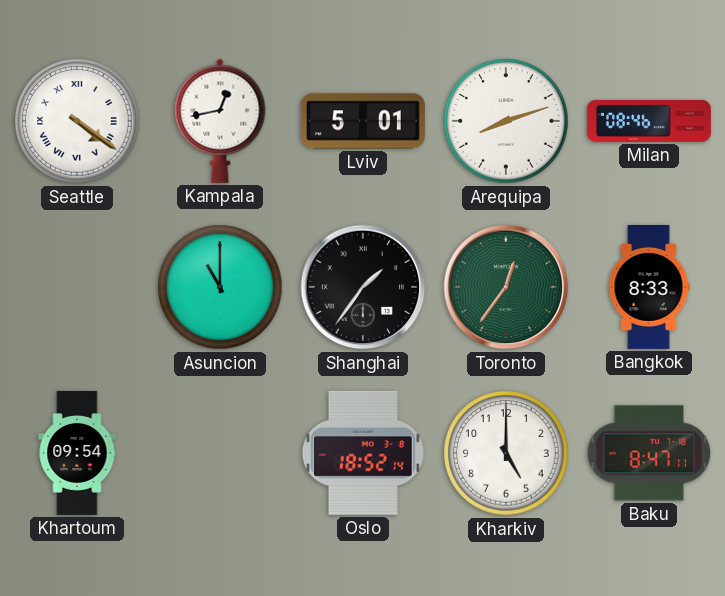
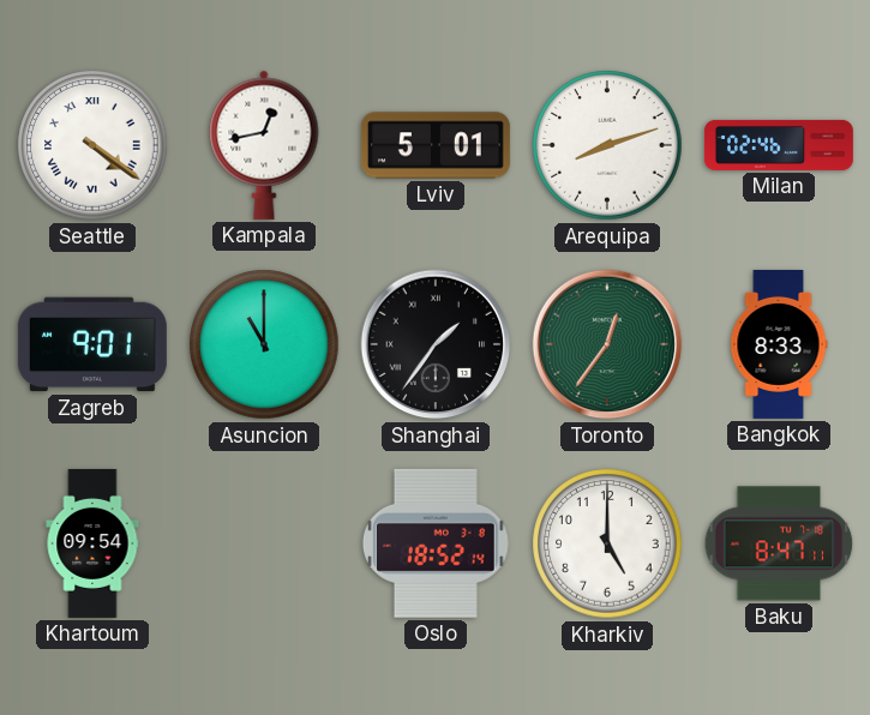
Milan: 08:46 -> 02:46
Zagreb: none -> 9:01
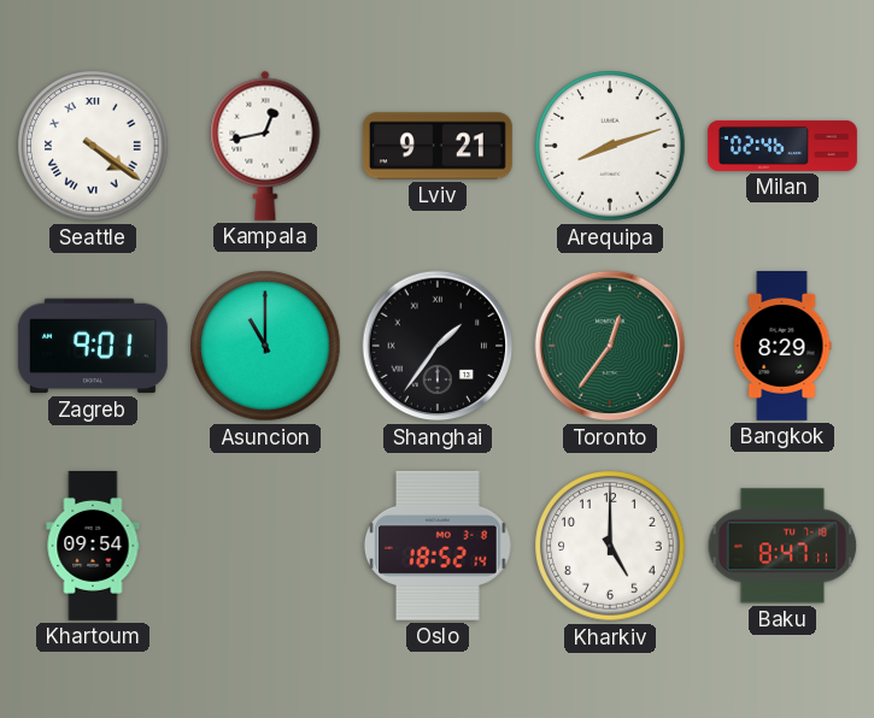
Lviv: 5:01 -> 9:21
Bangkok: 8:33 -> 8:29
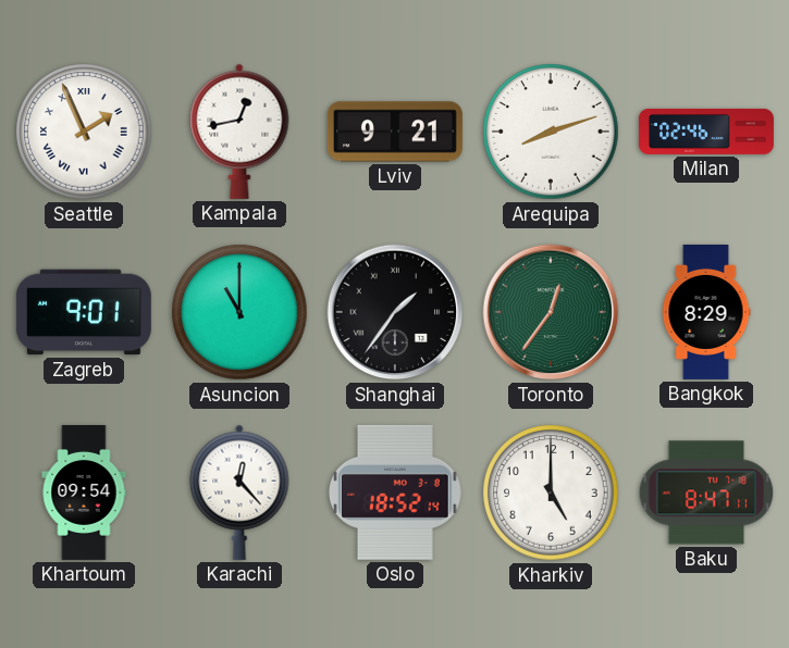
Seattle: 4:21 -> 1:56
Karachi: none -> 12:23
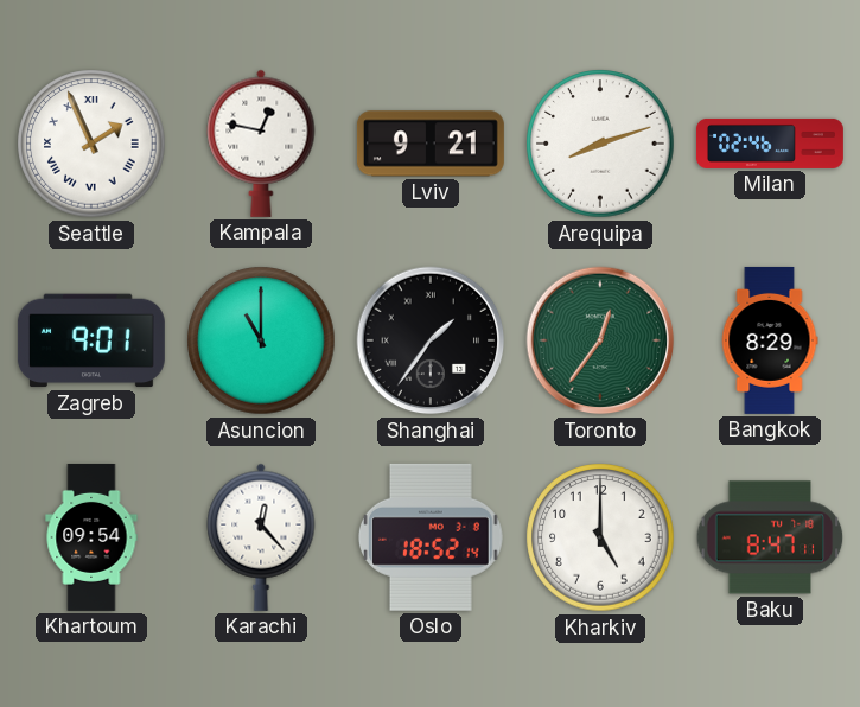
Kampala: 12:43 -> 12:47
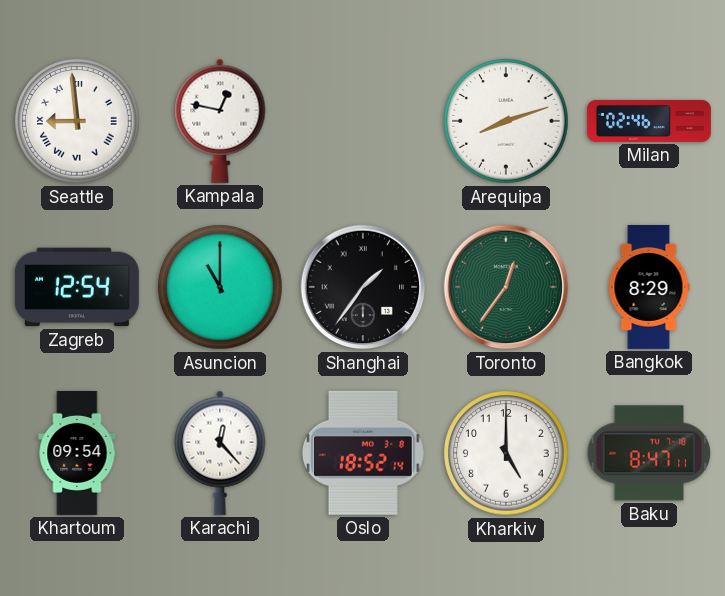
Seattle: 1:56 -> 8:59
Lviv: 9:21 -> none
Zagreb: 9:01 -> 12:54
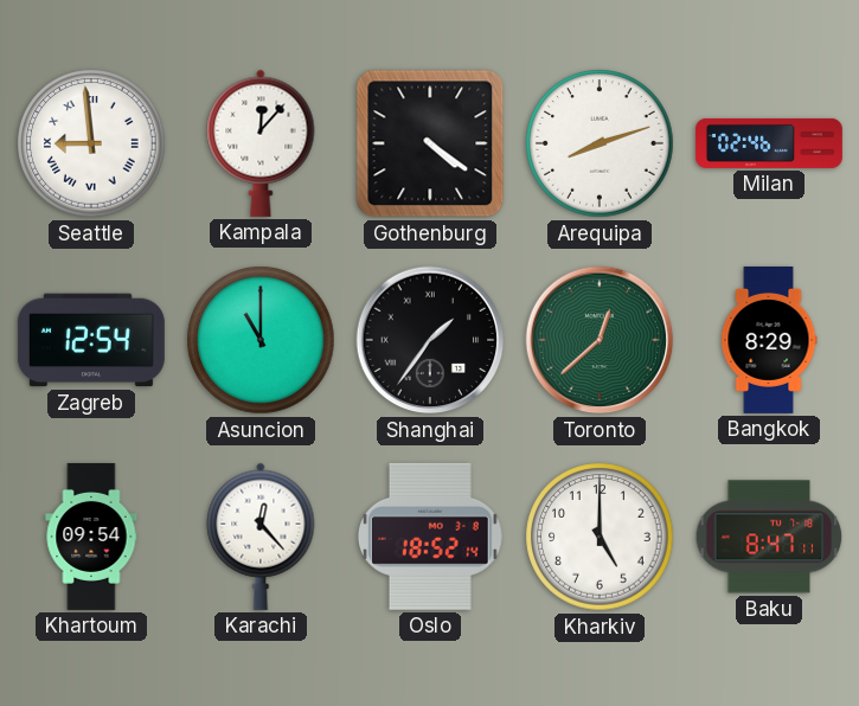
Kampala: 12:47 -> 12:07
Gothenburg: none -> 4:21
Toronto: 12:36 -> 12:38
